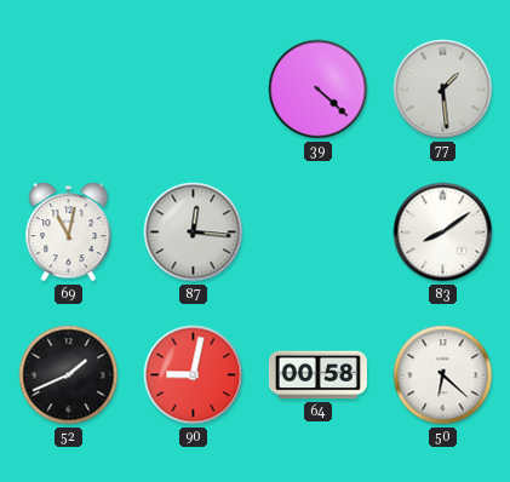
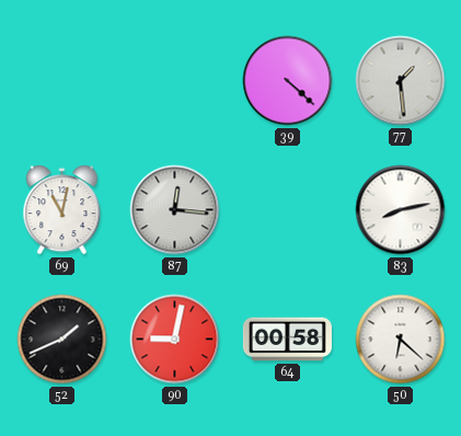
83: 8:09 -> 8:13
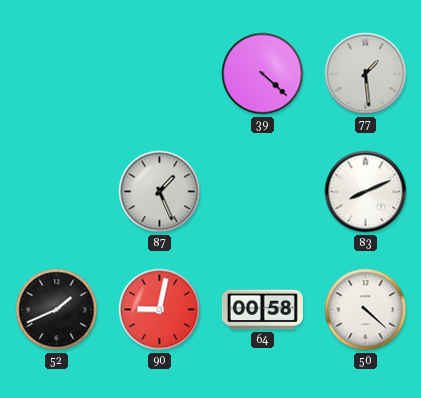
69: 11:02 -> none
87: 12:16 -> 1:26
83: 8:13 -> 8:11
50: 6:22 -> 4:22
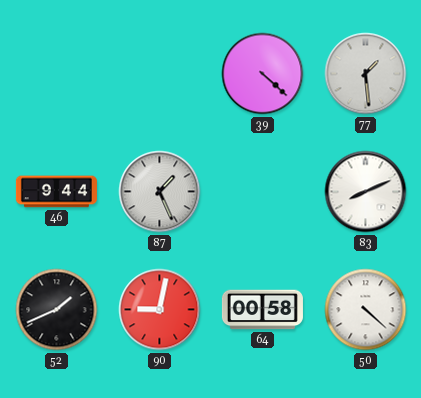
46: none -> 9:44
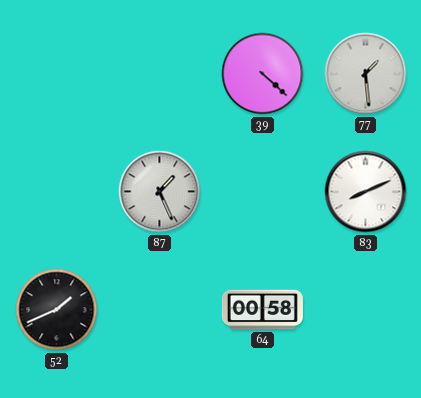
46: 9:44 -> none
90: 9:02 -> none
50: 4:22 -> none
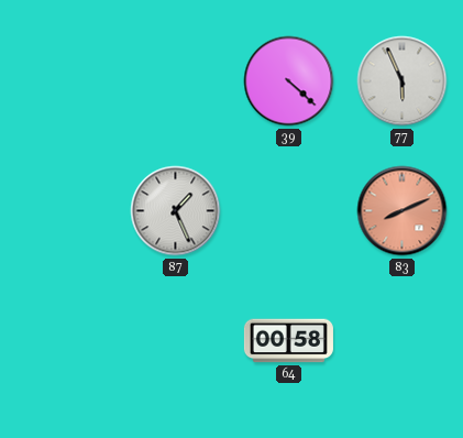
77: 1:29 -> 5:56
83 dial: white -> salmon
52: 1:41 -> none
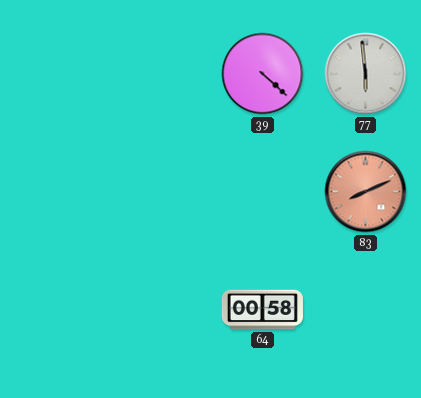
77: 5:56 -> 5:59
87: 1:26 -> none
